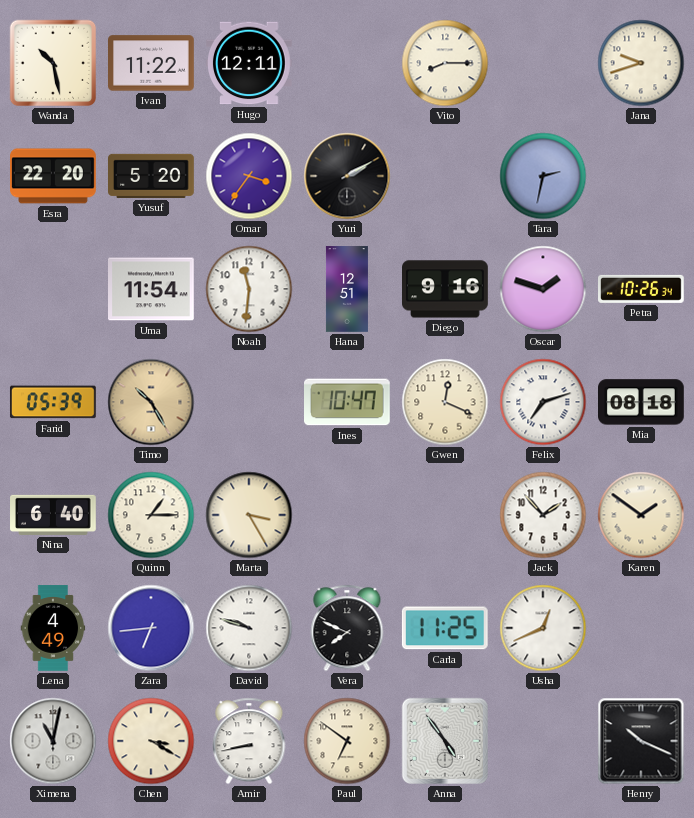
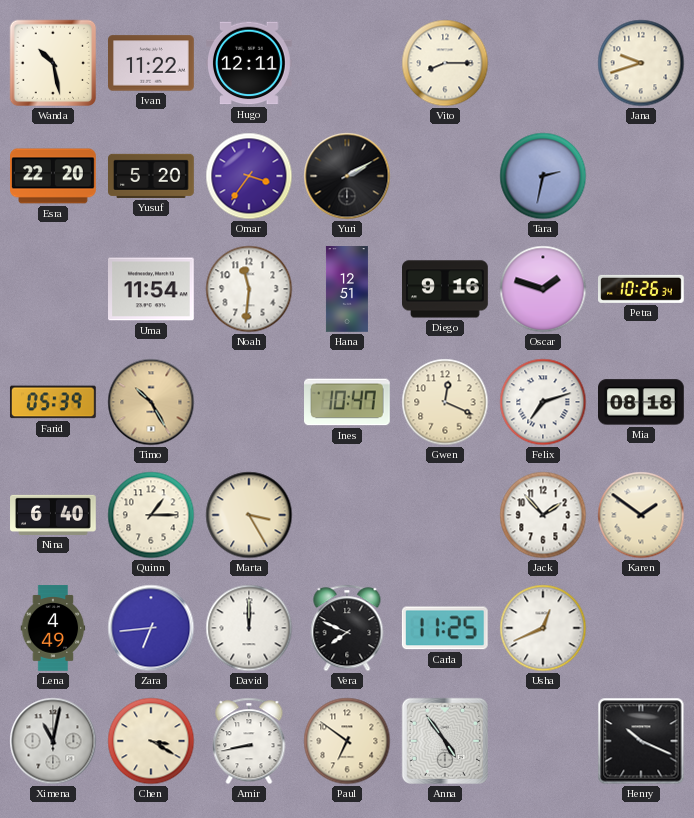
David: 9:48 -> 12:00
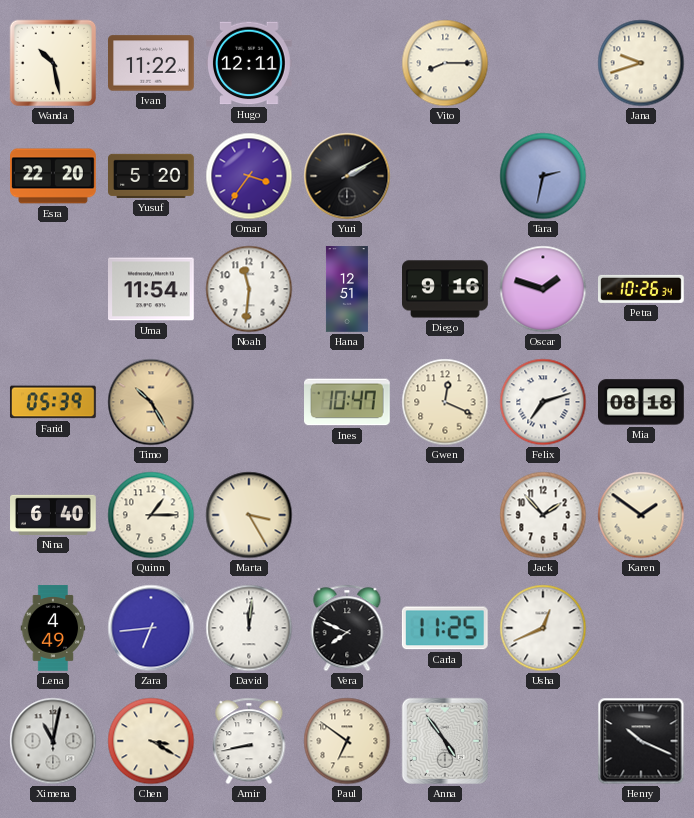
David: 12:00 -> 12:01
